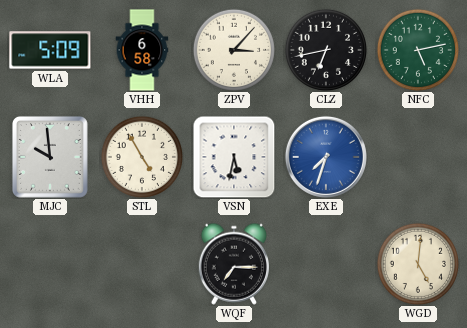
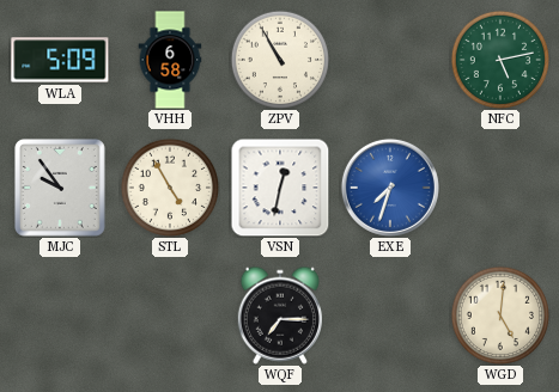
ZPV: 3:07 -> 10:55
CLZ: 6:43 -> none
MJC: 9:59 -> 9:54
VSN: 5:32 -> 12:32
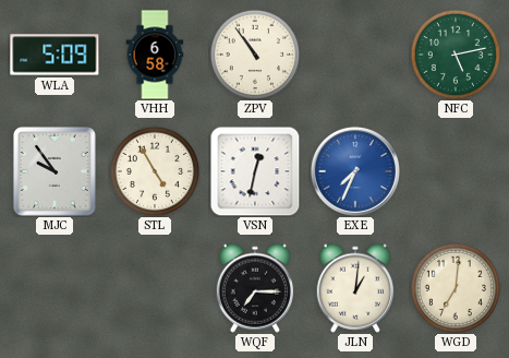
ZPV: 10:55 -> 10:54
EXE: 7:33 -> 7:34
JLN: none -> 1:01
WGD: 5:01 -> 7:01
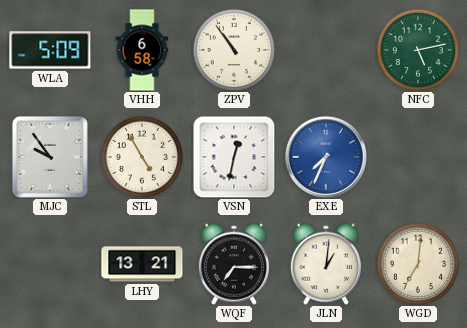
LHY: none -> 13:21
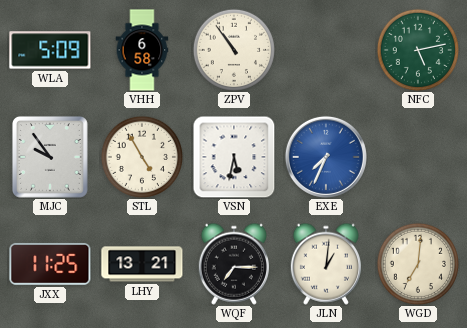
VSN: 12:32 -> 5:32
JXX: none -> 11:25
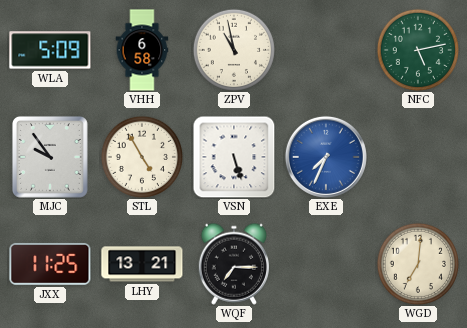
ZPV: 10:54 -> 10:58
VSN: 5:32 -> 5:27
JLN: 1:01 -> none
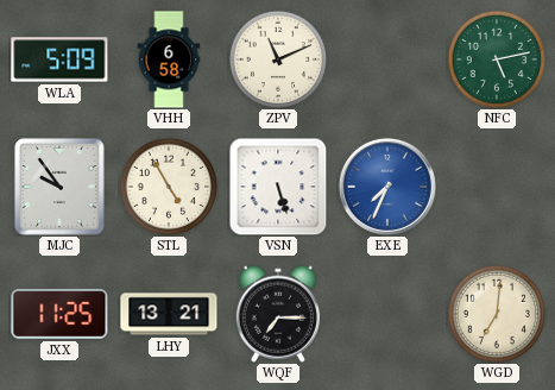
ZPV: 10:58 -> 11:11
